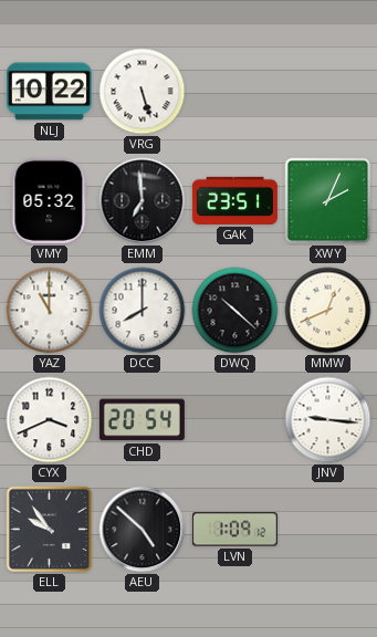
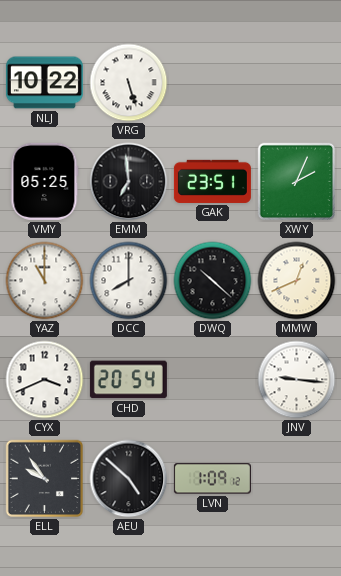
VMY: 05:32 -> 05:25
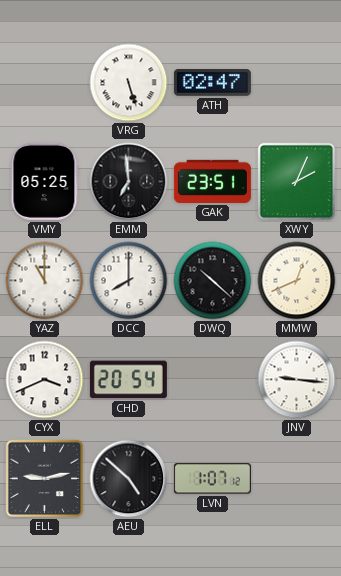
NLJ: 10:22 -> none
ATH: none -> 02:47
ELL: 9:54 -> 9:13
LVN: 1:09 -> 1:07
